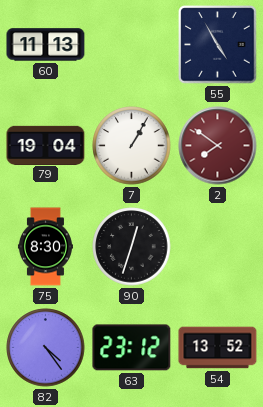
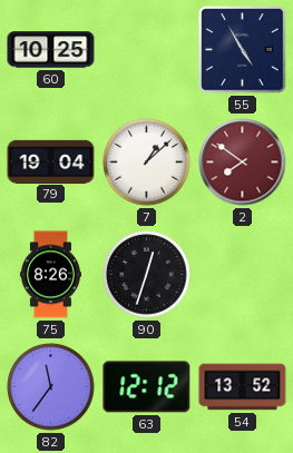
60: 11:13 -> 10:25
7: 1:05 -> 1:08
75: 8:30 -> 8:26
82: 4:24 -> 11:36
63: 23:12 -> 12:12
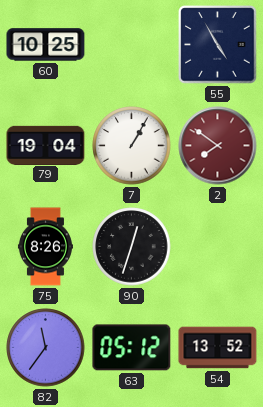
7: 1:08 -> 1:05
63: 12:12 -> 05:12
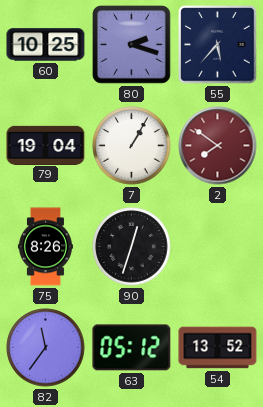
80: none -> 2:18
55: 4:55 -> 5:37
